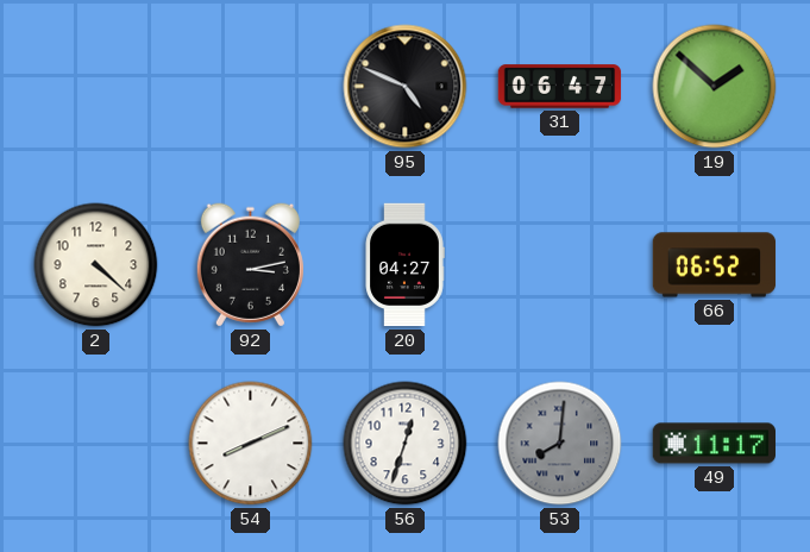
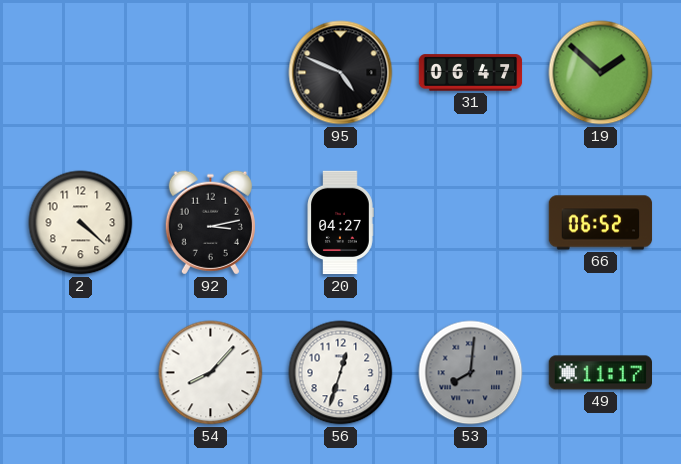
54: 8:11 -> 8:07
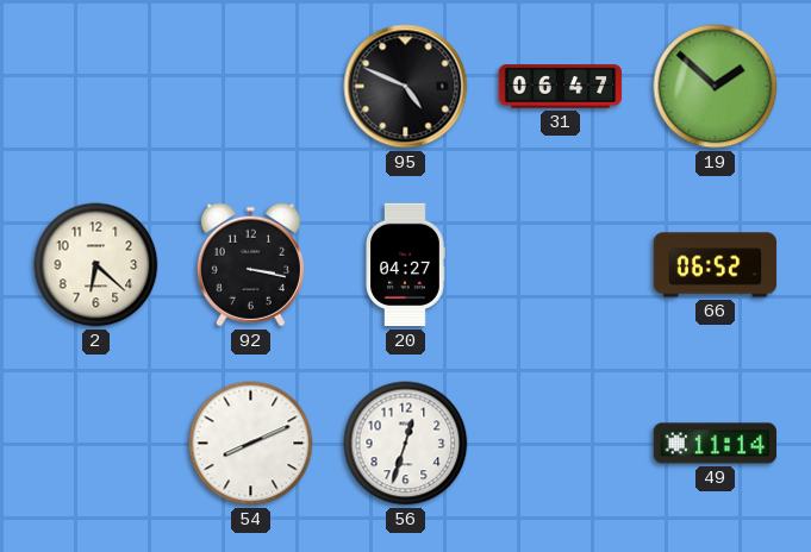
2: 4:22 -> 6:22
92: 3:13 -> 3:17
54: 8:07 -> 8:11
53: 8:01 -> none
49: 11:17 -> 11:14
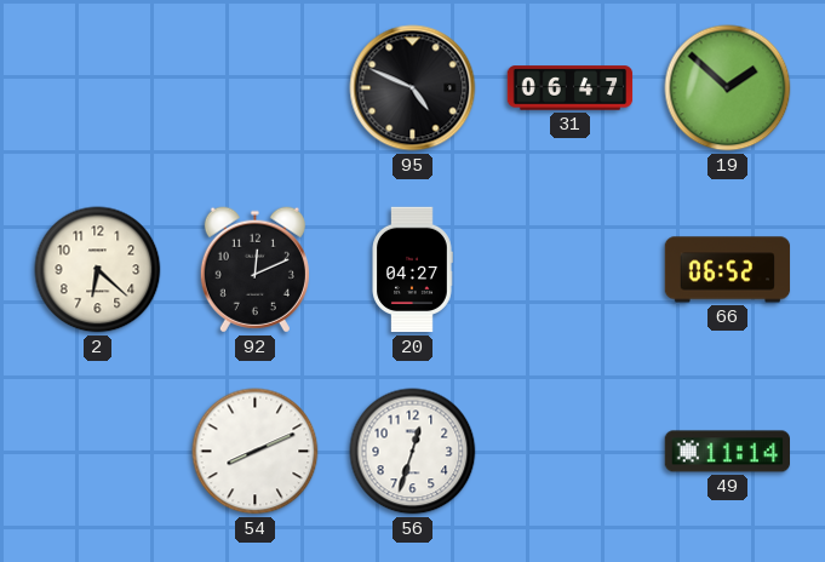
92: 3:17 -> 12:11
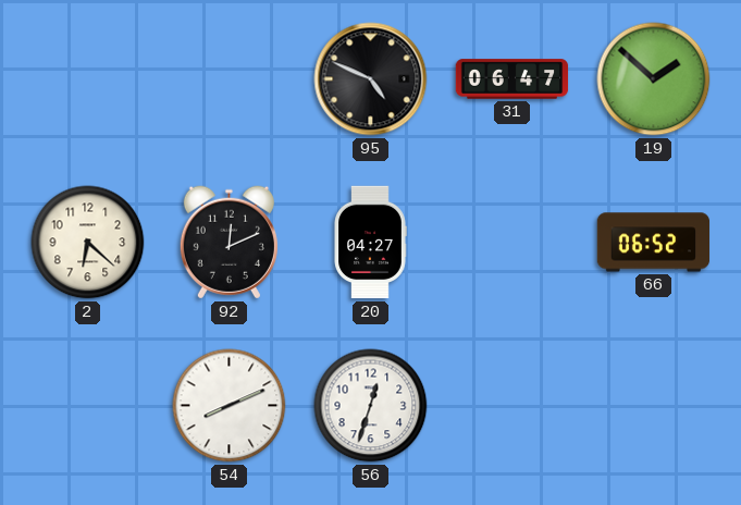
49: 11:14 -> none
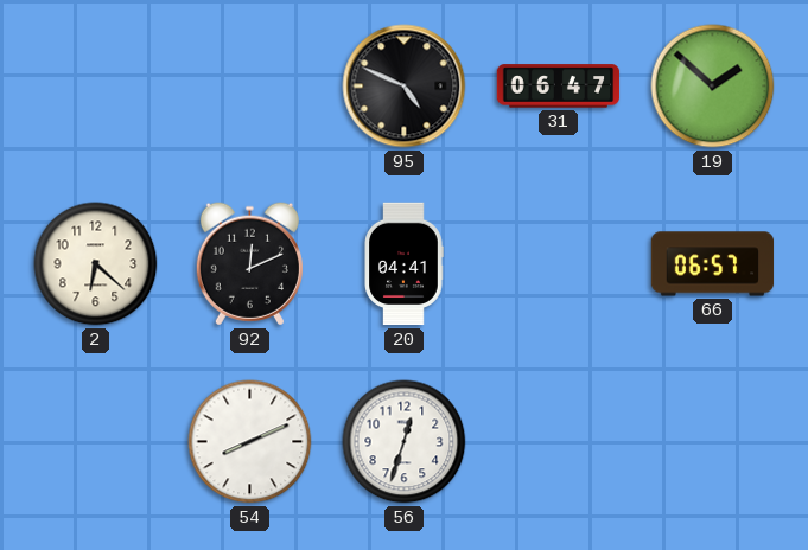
20: 04:27 -> 04:41
66: 06:52 -> 06:57
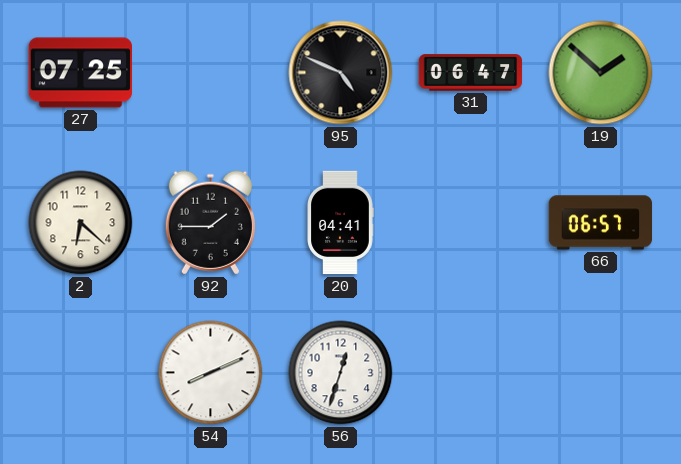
27: none -> 07:25
92: 12:11 -> 1:45
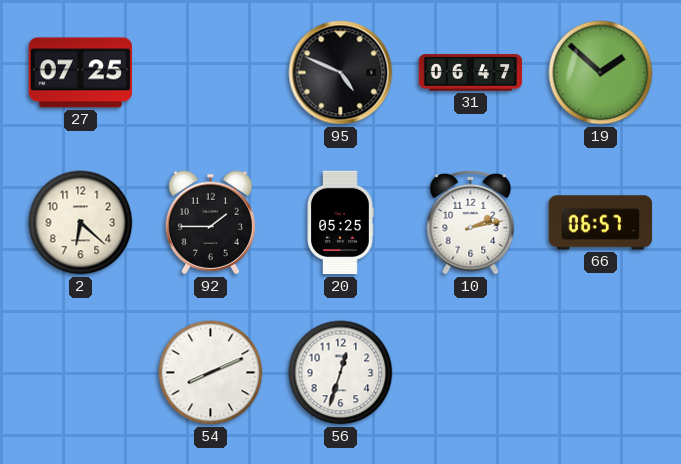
20: 04:41 -> 05:25
10: none -> 2:13
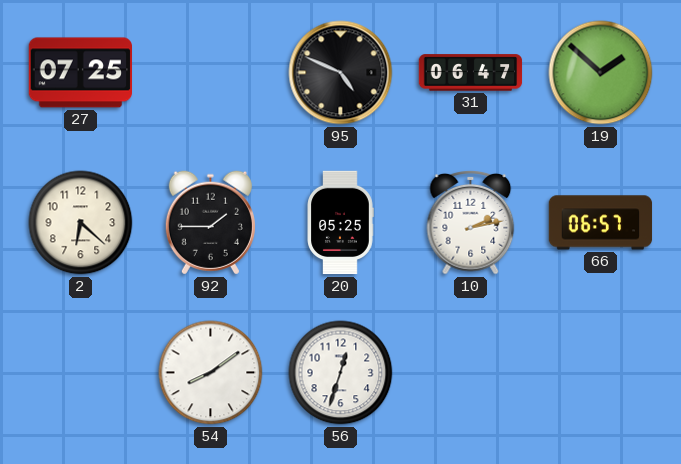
54: 8:11 -> 8:09
